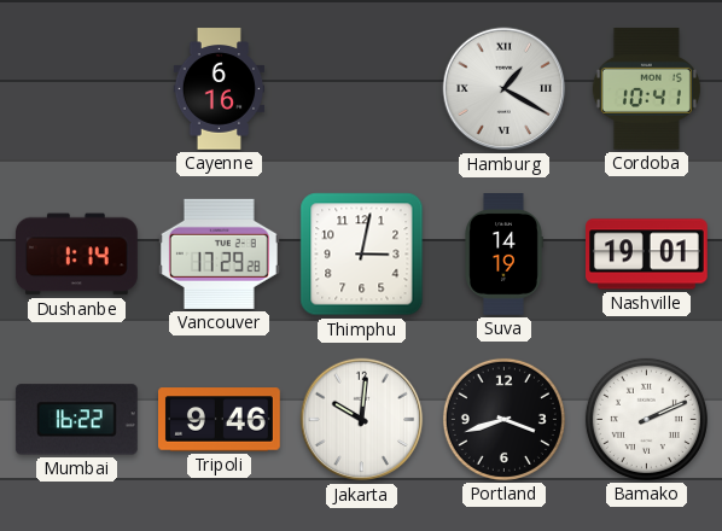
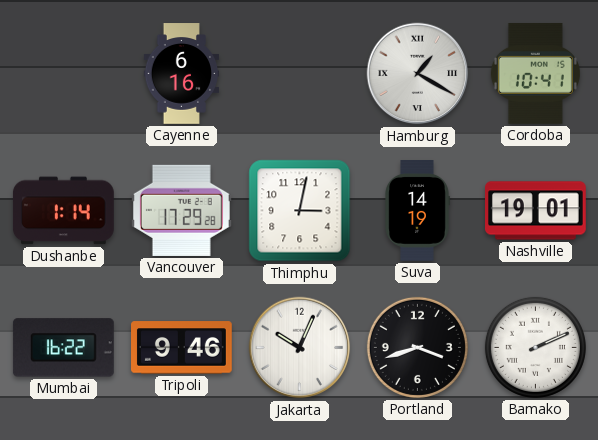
Jakarta: 10:01 -> 10:04
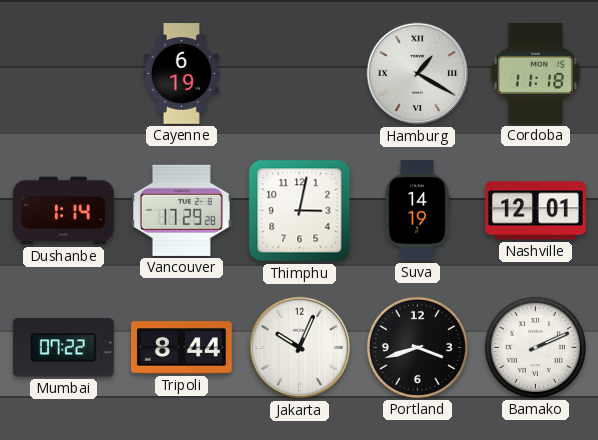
Cayenne: 6:16 -> 6:19
Cordoba: 10:41 -> 11:18
Nashville: 19:01 -> 12:01
Mumbai: 16:22 -> 07:22
Tripoli: 9:46 -> 8:44
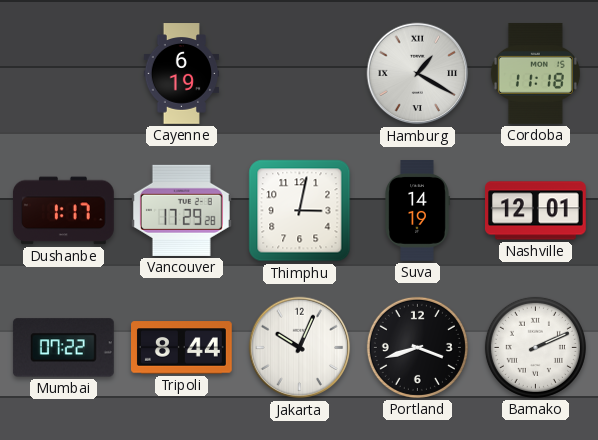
Dushanbe: 1:14 -> 1:17
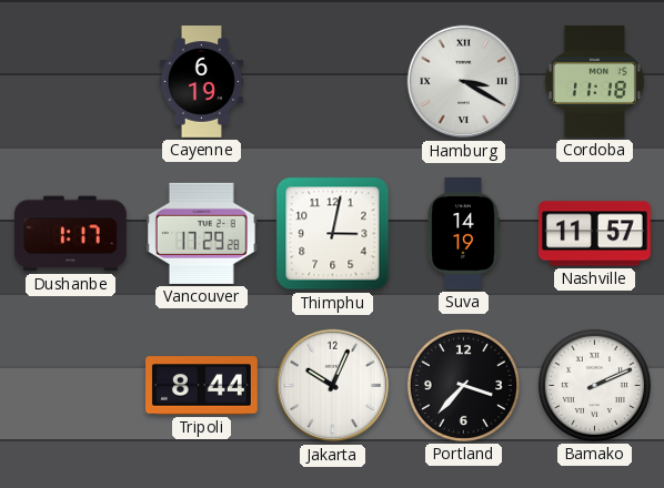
Hamburg: 1:20 -> 3:20
Nashville: 12:01 -> 11:57
Mumbai: 07:22 -> none
Portland: 3:42 -> 3:37
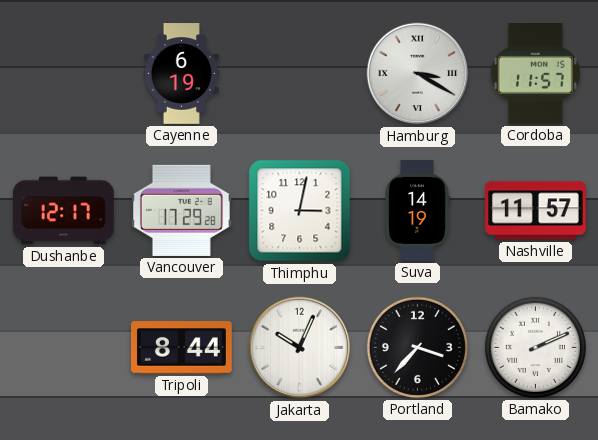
Cordoba: 11:18 -> 11:57
Dushanbe: 1:17 -> 12:17
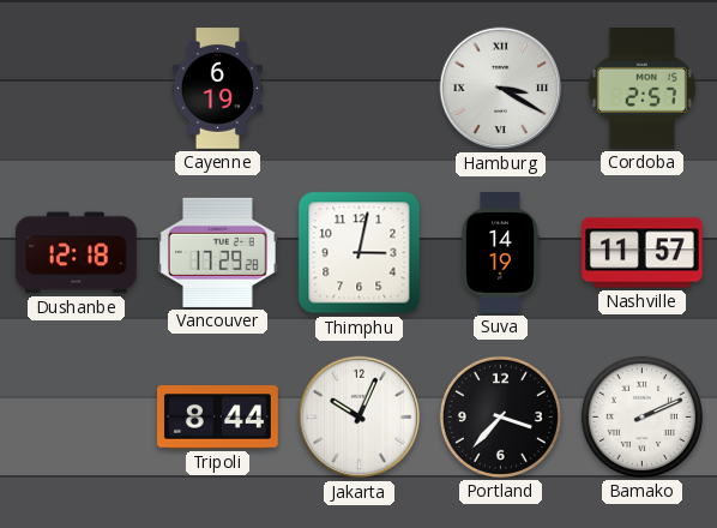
Cordoba: 11:57 -> 2:57
Dushanbe: 12:17 -> 12:18
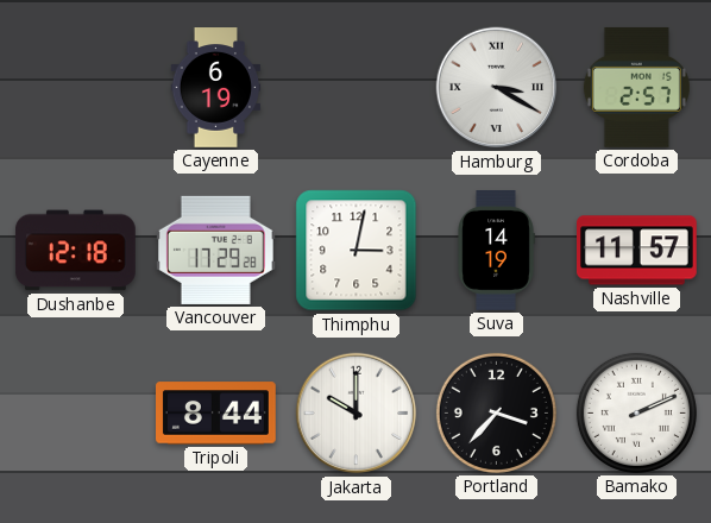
Jakarta: 10:04 -> 10:00
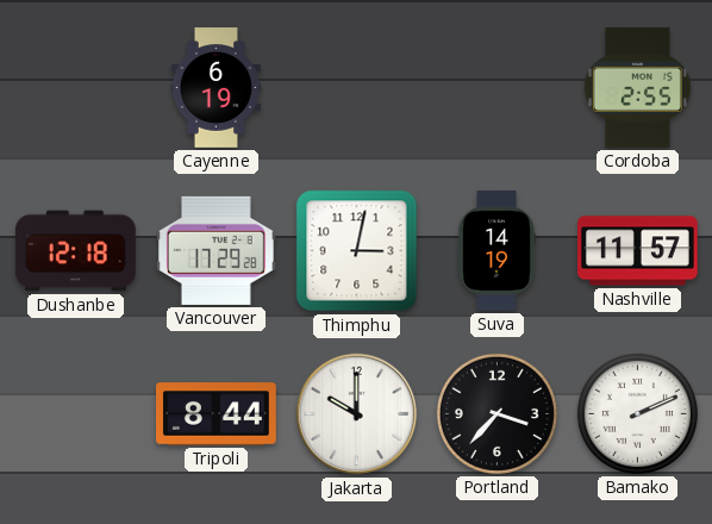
Hamburg: 3:20 -> none
Cordoba: 2:57 -> 2:55
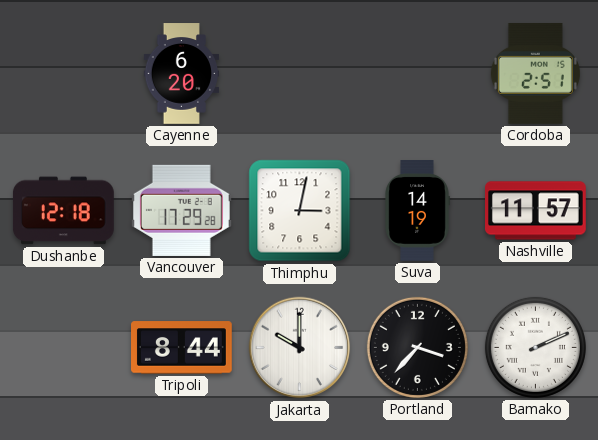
Cayenne: 6:19 -> 6:20
Cordoba: 2:55 -> 2:51
